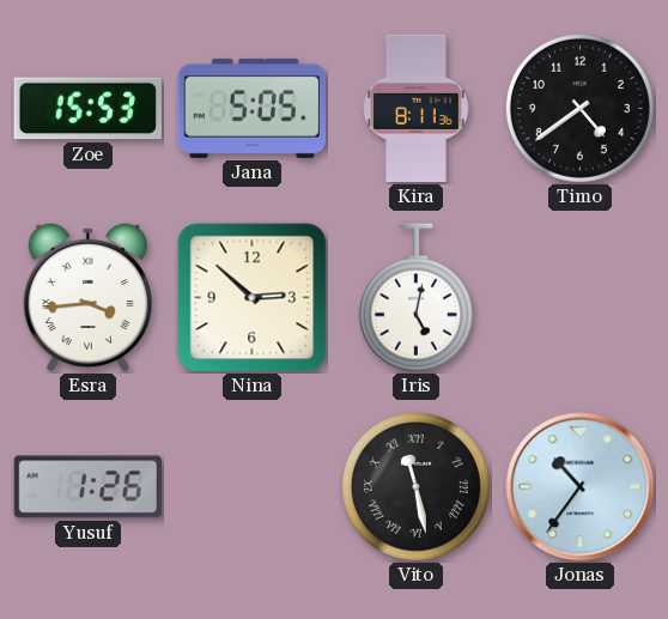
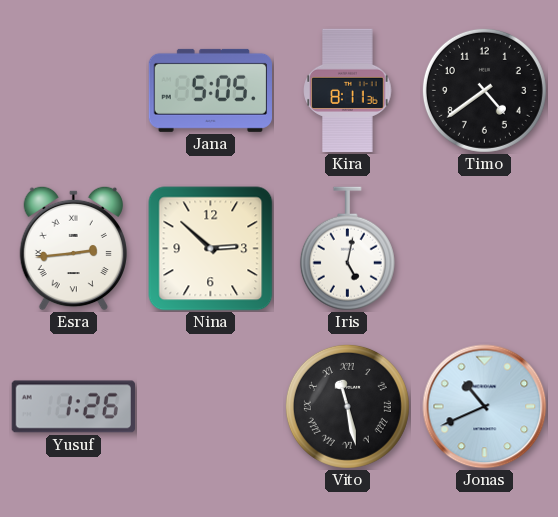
Zoe: 15:53 -> none
Esra: 3:44 -> 2:44
Jonas: 10:36 -> 10:41
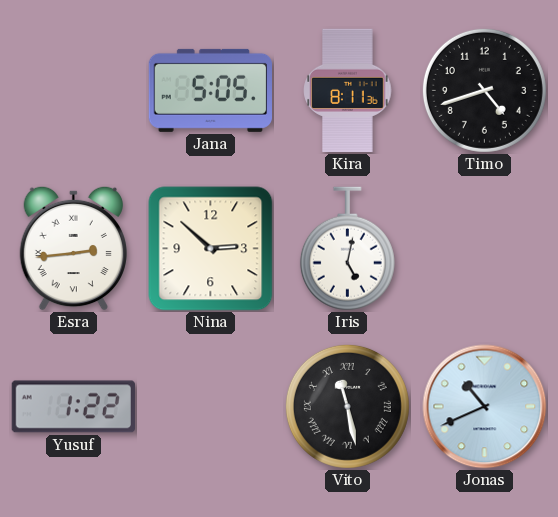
Timo: 4:39 -> 4:42
Yusuf: 1:26 -> 1:22
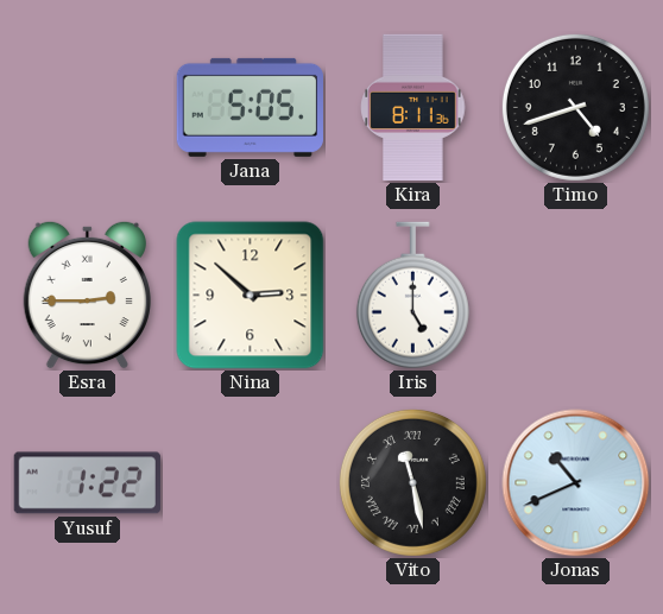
Esra: 2:44 -> 2:45
Iris: 5:02 -> 5:00
